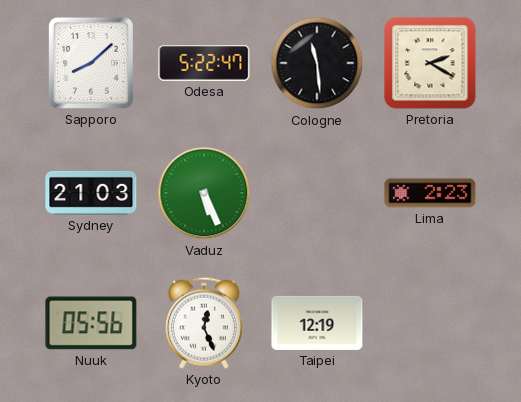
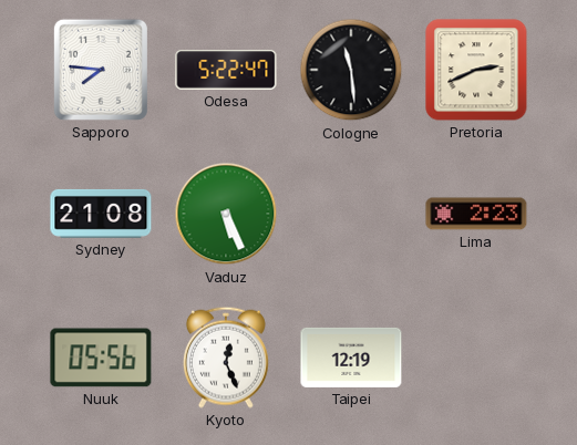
Sapporo: 8:08 -> 7:46
Pretoria: 2:20 -> 2:41
Sydney: 21:03 -> 21:08
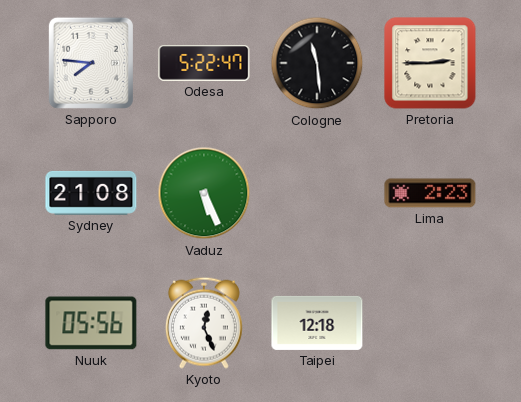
Pretoria: 2:41 -> 2:45
Taipei: 12:19 -> 12:18
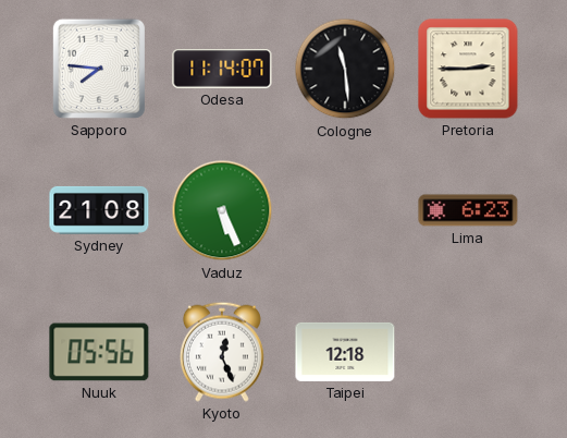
Odesa: 5:22 -> 11:14
Lima: 2:23 -> 6:23
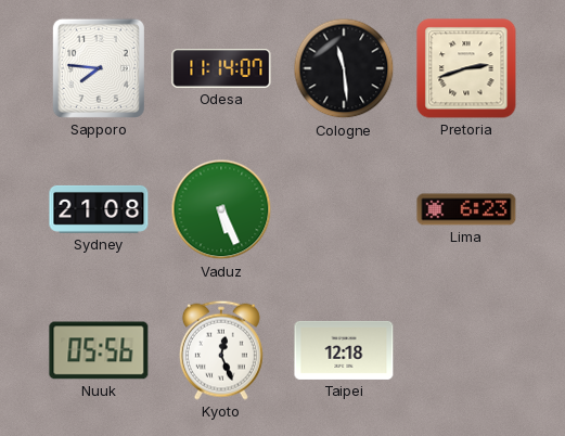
Pretoria: 2:45 -> 2:42
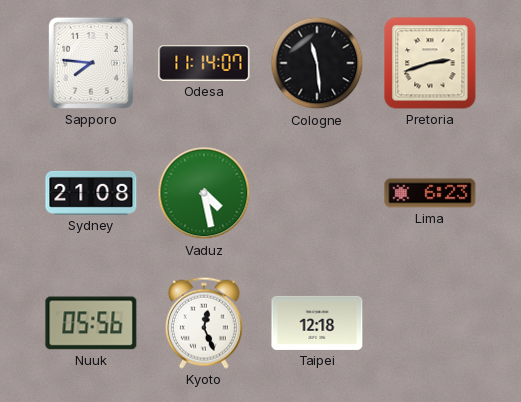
Vaduz: 5:26 -> 4:28
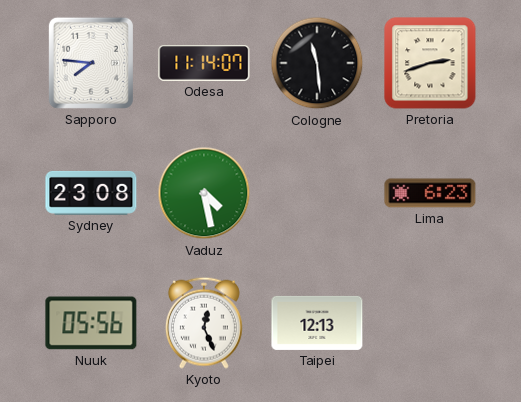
Sydney: 21:08 -> 23:08
Taipei: 12:18 -> 12:13
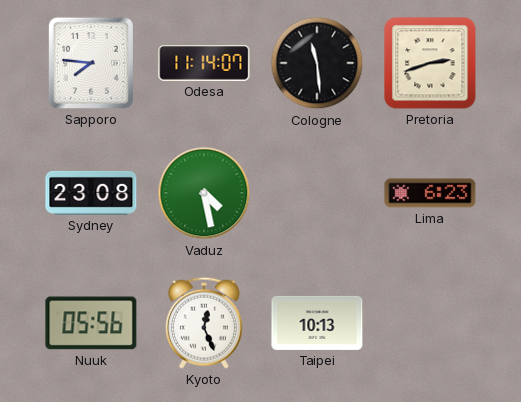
Taipei: 12:13 -> 10:13
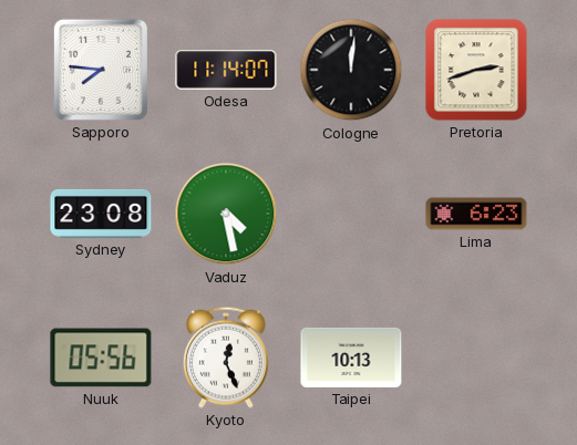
Cologne: 11:29 -> 12:01
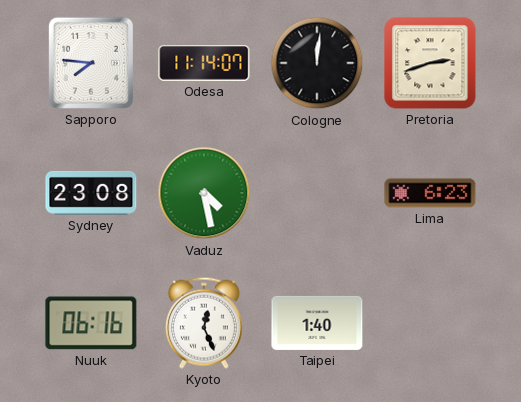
Nuuk: 05:56 -> 06:16
Taipei: 10:13 -> 1:40
